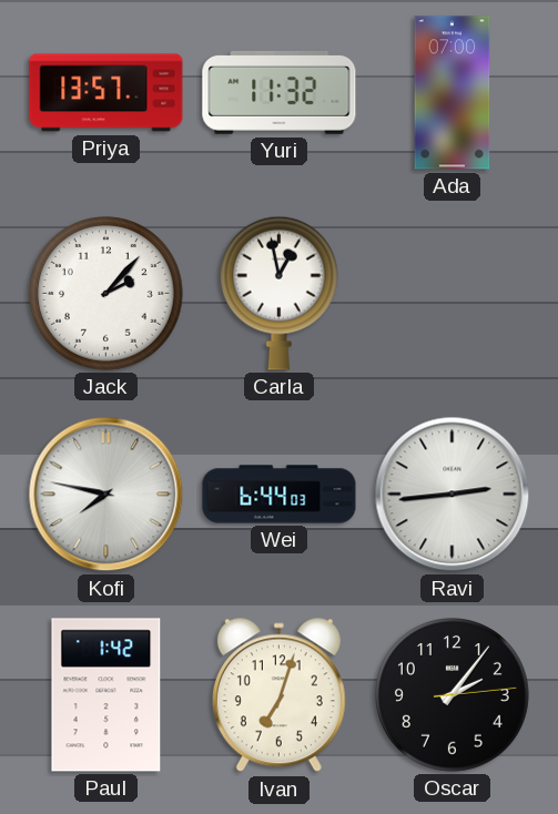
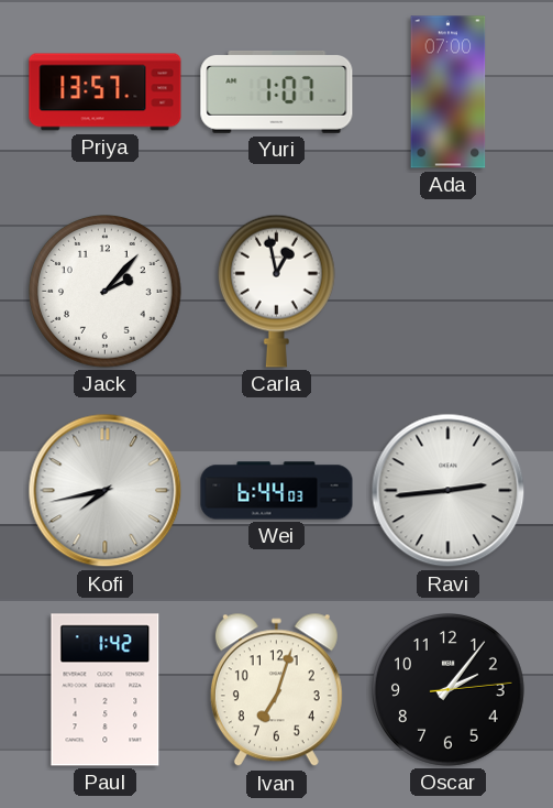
Yuri: 11:32 -> 1:07
Kofi: 7:47 -> 7:43
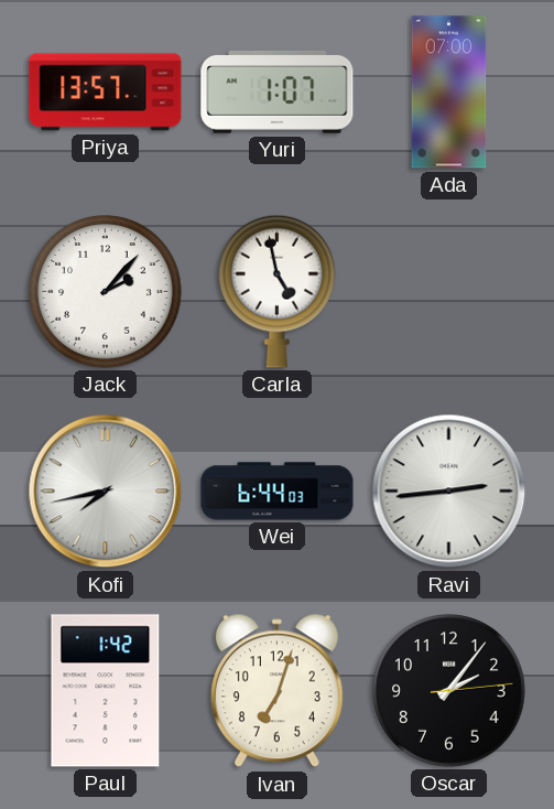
Carla: 12:58 -> 4:58
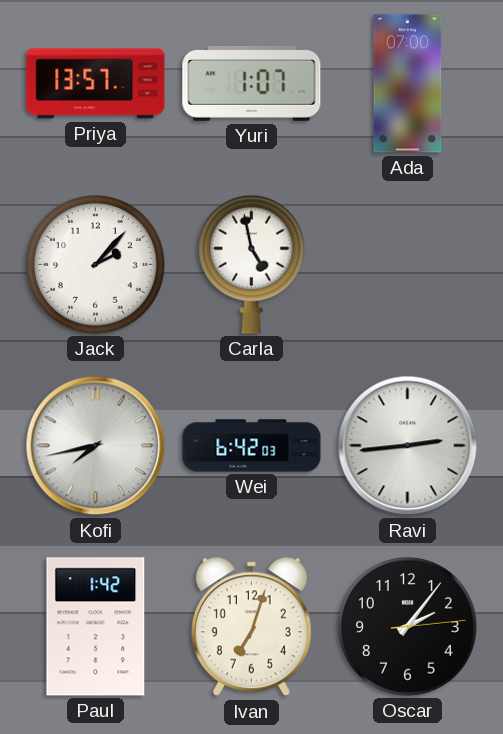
Wei: 6:44 -> 6:42
